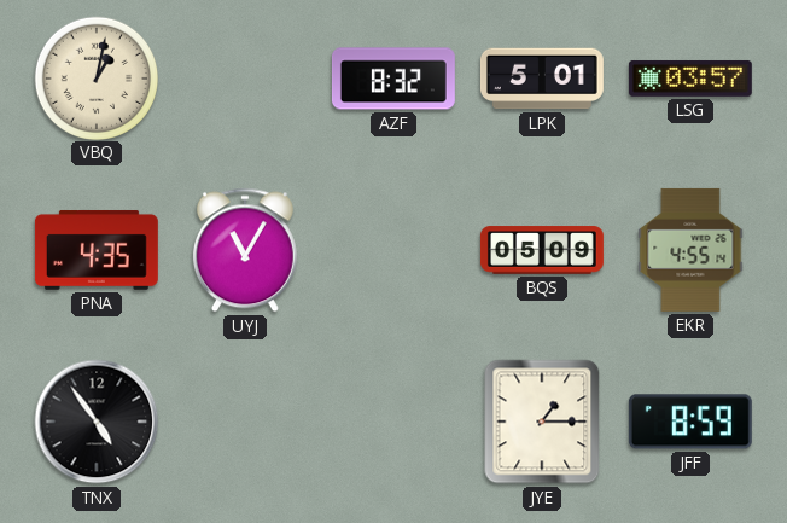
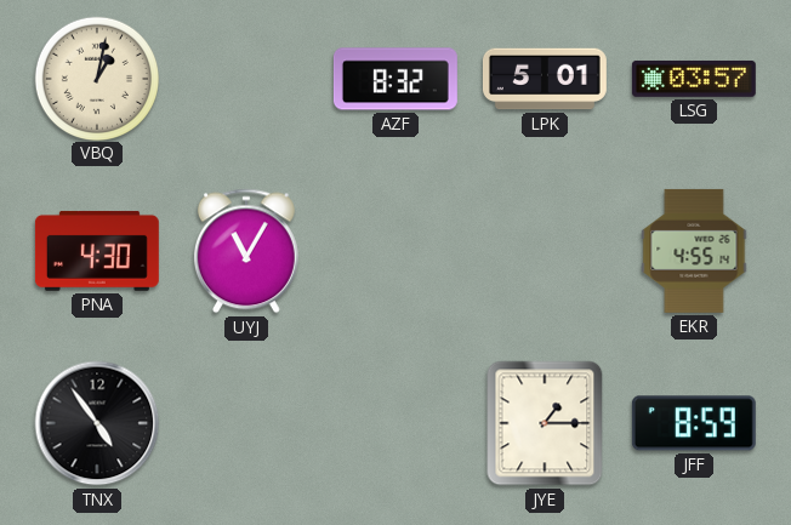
PNA: 4:35 -> 4:30
BQS: 05:09 -> none
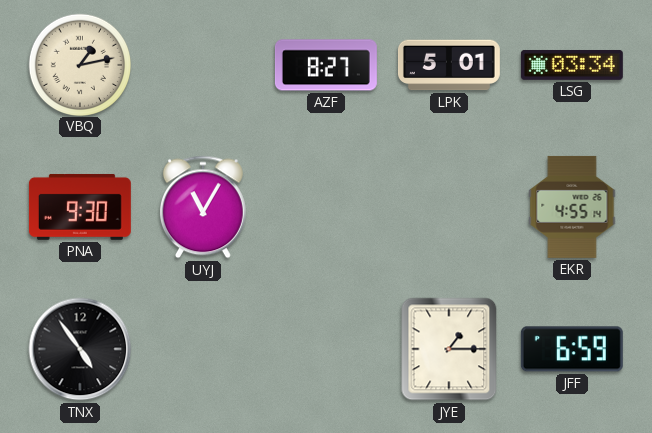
VBQ: 1:02 -> 1:13
AZF: 8:32 -> 8:27
LSG: 03:57 -> 03:34
PNA: 4:30 -> 9:30
JFF: 8:59 -> 6:59
